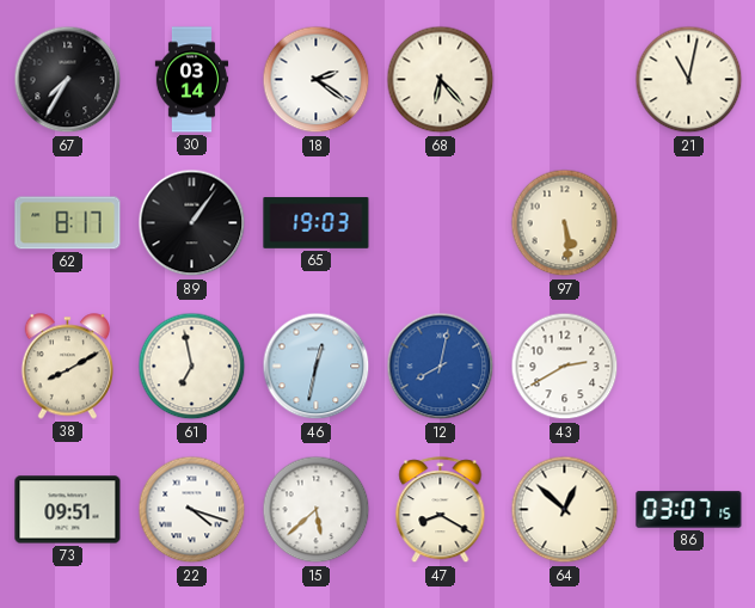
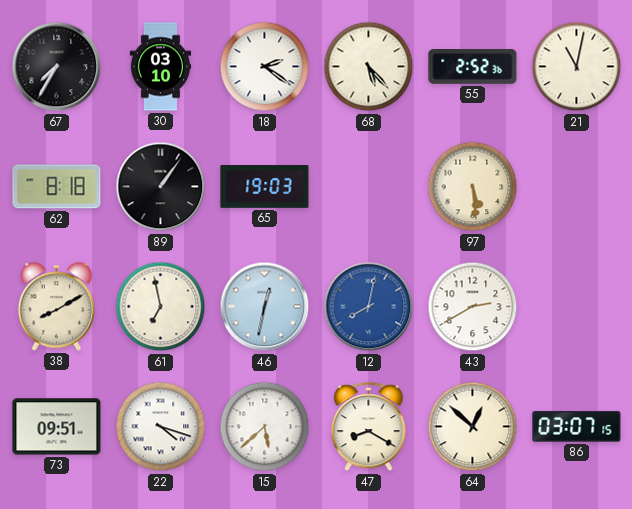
30: 03:14 -> 03:10
68: 6:23 -> 5:23
55: none -> 2:52
62: 8:17 -> 8:18
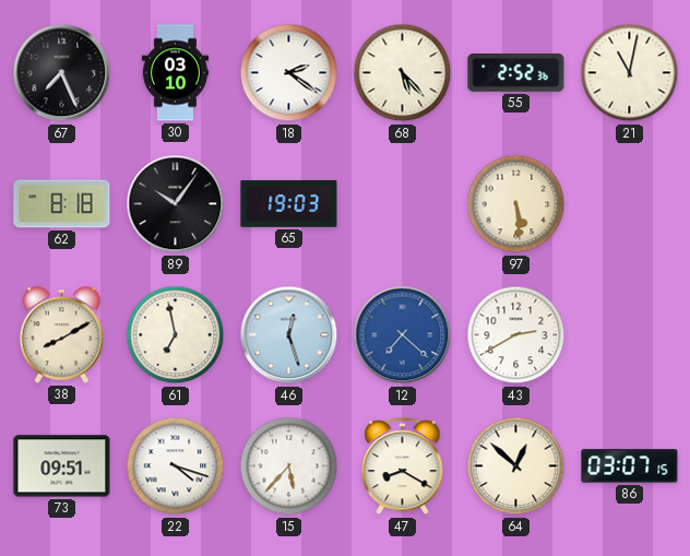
67: 7:35 -> 7:26
89: 1:06 -> 10:06
46: 12:32 -> 12:27
12: 8:02 -> 7:22
15: 5:38 -> 5:37
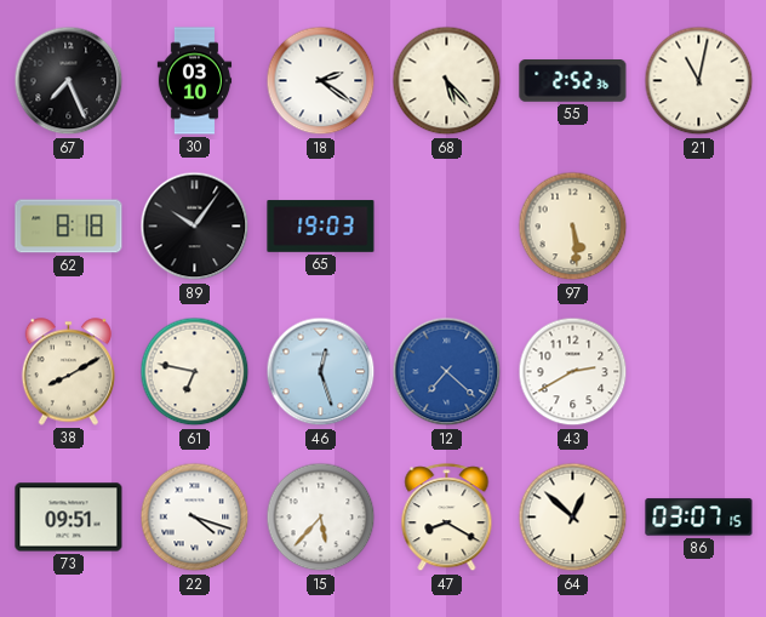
61: 6:58 -> 6:47
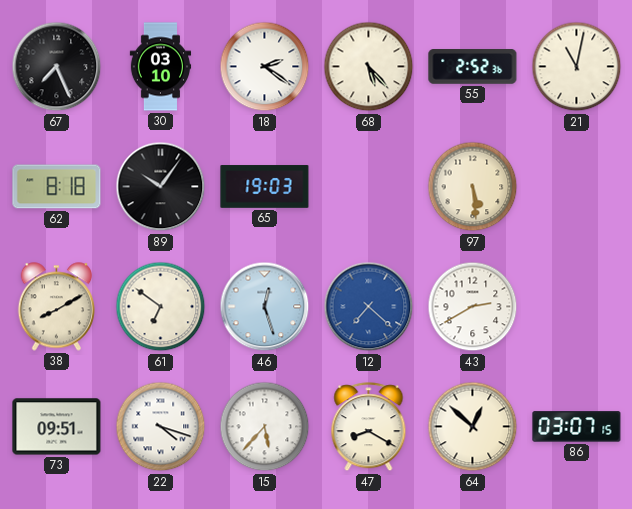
61: 6:47 -> 6:51
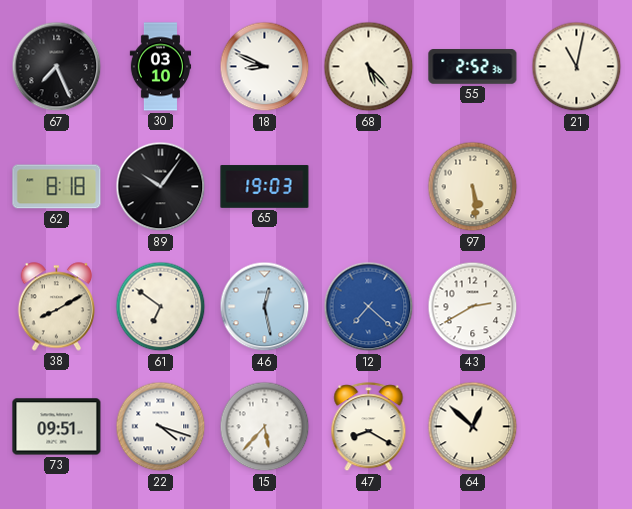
18: 2:21 -> 8:49
46: 12:27 -> 12:28
86: 03:07 -> none
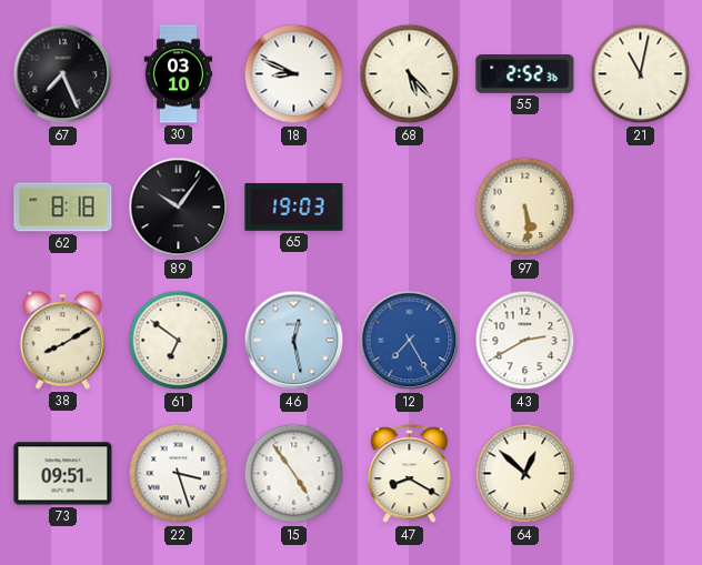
12: 7:22 -> 7:25
22: 4:18 -> 3:27
15: 5:37 -> 4:54
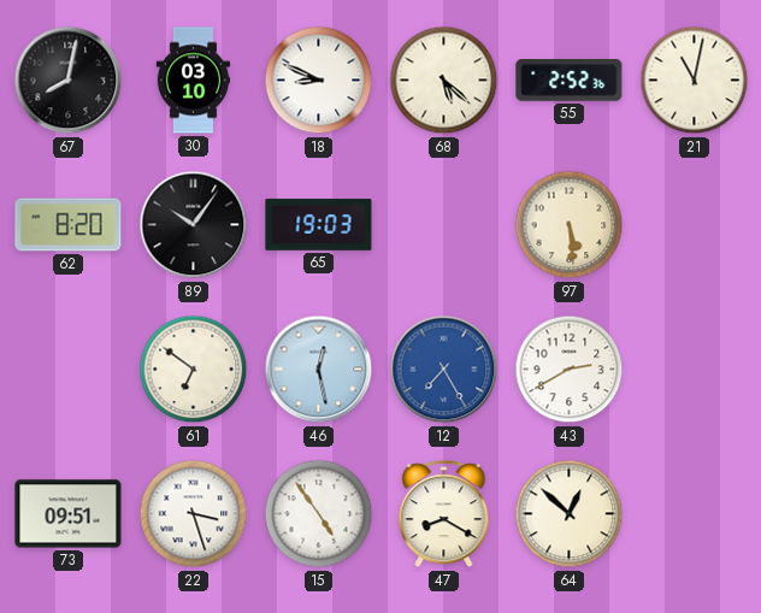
67: 7:26 -> 8:02
68: 5:23 -> 5:22
62: 8:18 -> 8:20
38: 8:10 -> none
